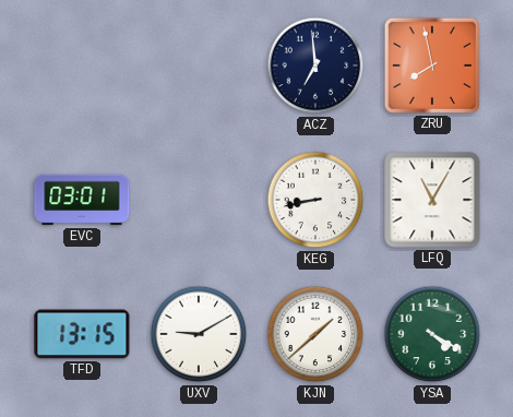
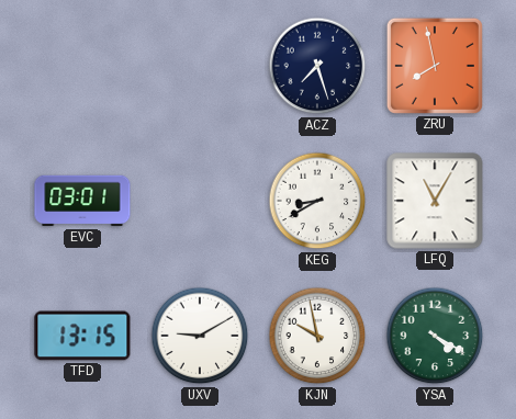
ACZ: 6:59 -> 7:27
KEG: 8:43 -> 8:40
KJN: 1:38 -> 9:58
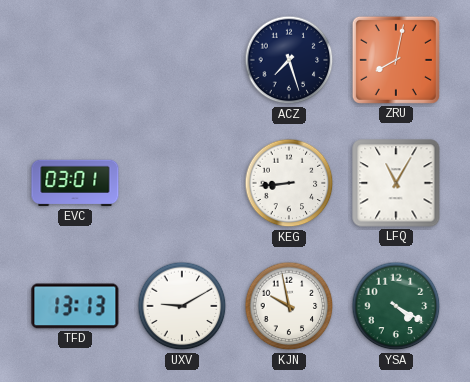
ZRU: 7:58 -> 8:02
KEG: 8:40 -> 8:44
TFD: 13:15 -> 13:13
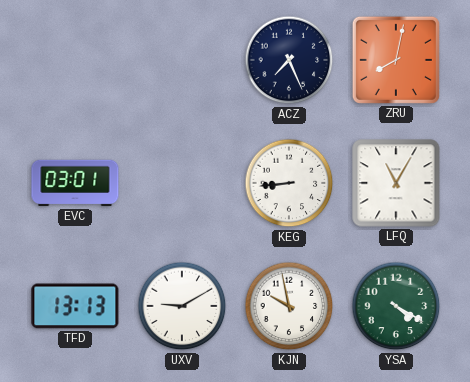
ACZ: 7:27 -> 7:26
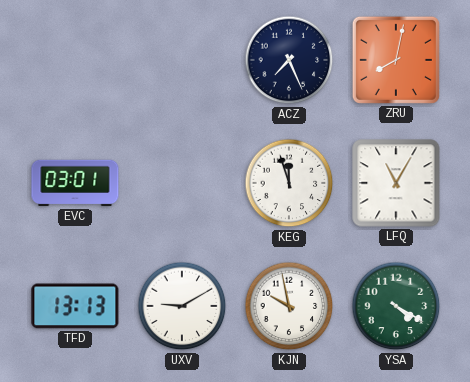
KEG: 8:44 -> 11:57
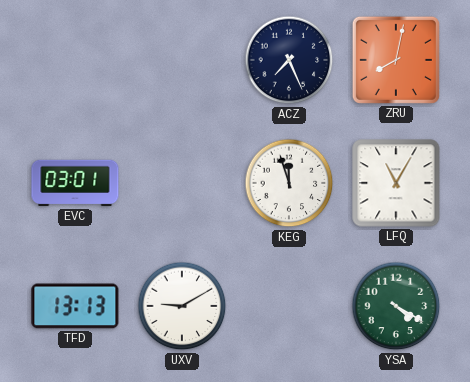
KJN: 9:58 -> none
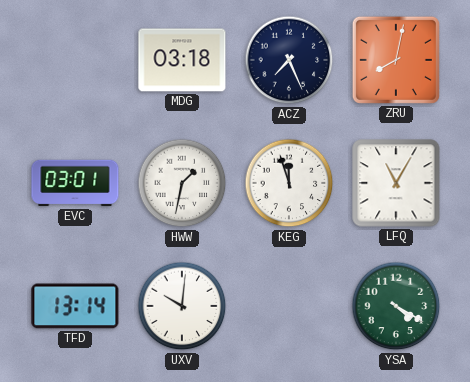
MDG: none -> 03:18
HWW: none -> 1:32
TFD: 13:13 -> 13:14
UXV: 9:10 -> 10:01
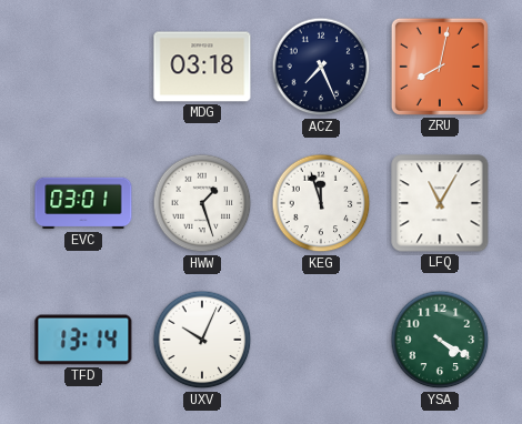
HWW: 1:32 -> 1:27
UXV: 10:01 -> 10:04
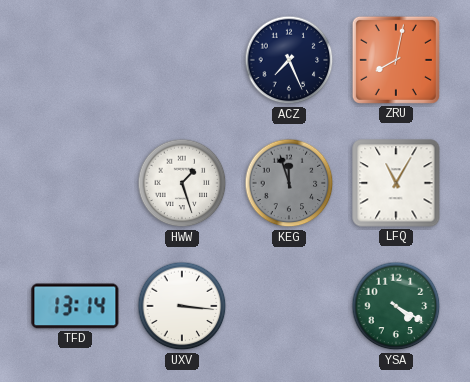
MDG: 03:18 -> none
EVC: 03:01 -> none
KEG dial: white -> grey
UXV: 10:04 -> 3:16
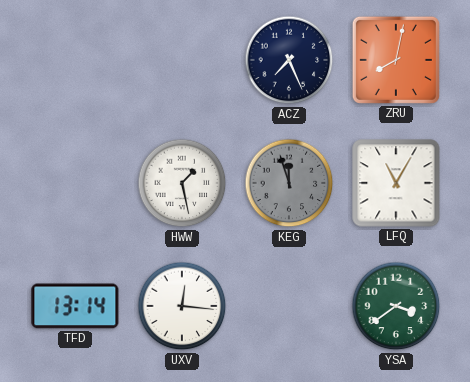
HWW: 1:27 -> 1:28
UXV: 3:16 -> 12:16
YSA: 4:20 -> 3:39
